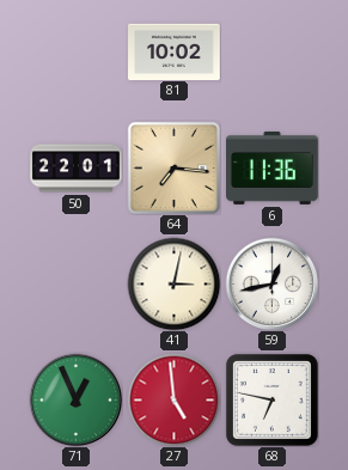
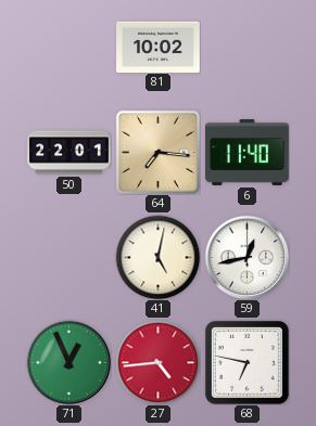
6: 11:36 -> 11:40
41: 3:02 -> 5:02
27: 4:59 -> 4:44
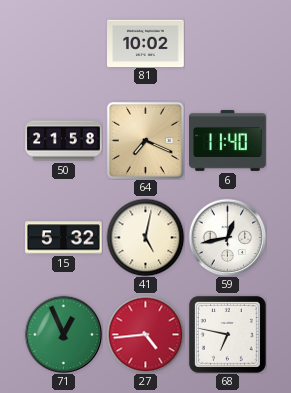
50: 22:01 -> 21:58
64: 7:16 -> 7:19
15: none -> 5:32
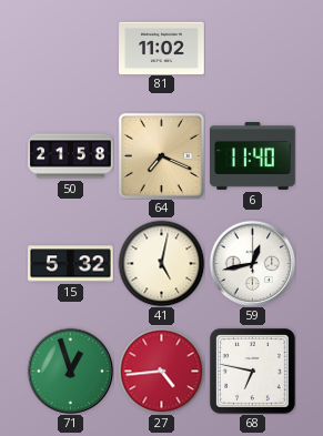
81: 10:02 -> 11:02
71: 12:56 -> 12:57
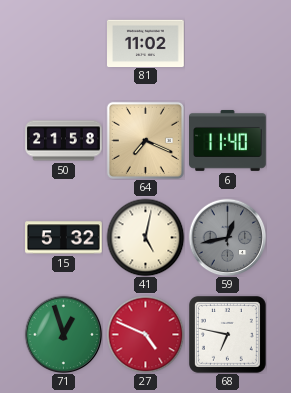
59 dial: white -> grey
27: 4:44 -> 4:49
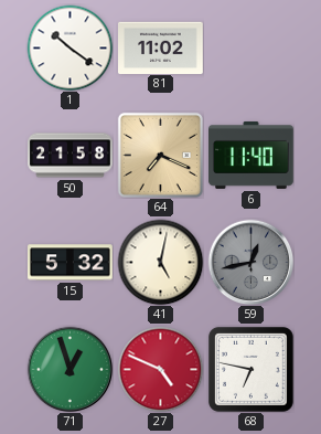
1: none -> 10:21
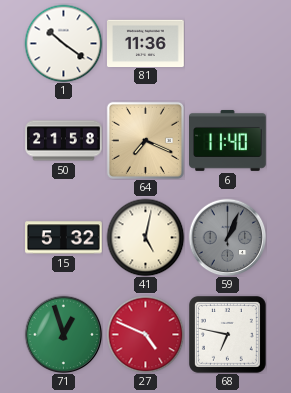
81: 11:02 -> 11:36
59: 12:43 -> 1:04
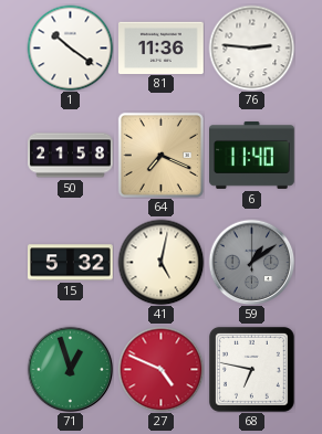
76: none -> 2:46
59: 1:04 -> 1:09
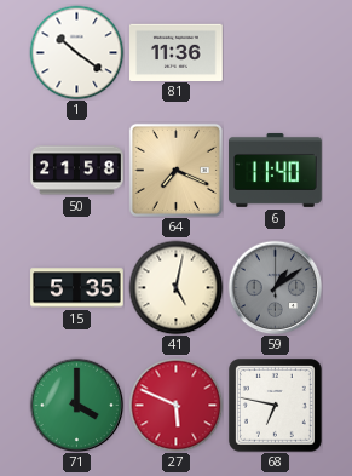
76: 2:46 -> none
15: 5:32 -> 5:35
71: 12:57 -> 4:00
27: 4:49 -> 5:49
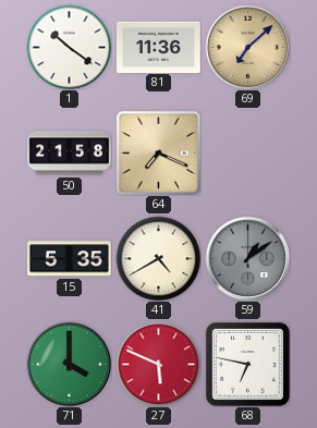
69: none -> 7:08
6: 11:40 -> none
41: 5:02 -> 4:40
